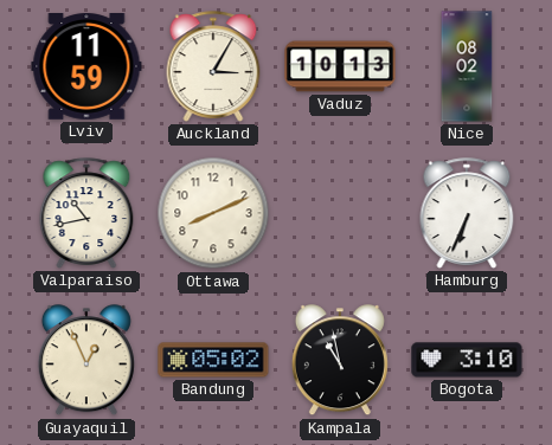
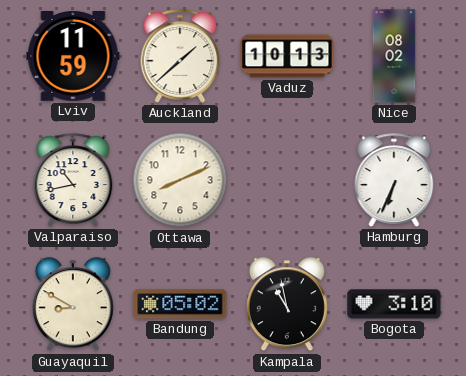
Auckland: 3:05 -> 1:38
Guayaquil: 12:56 -> 8:50
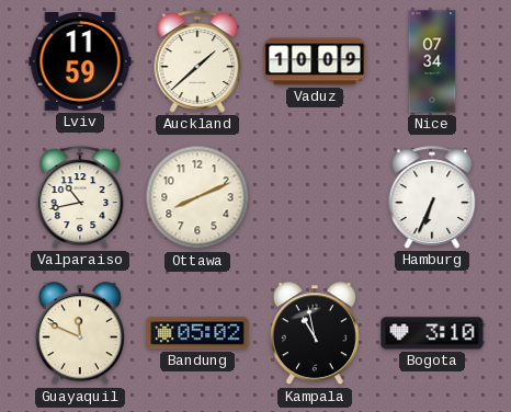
Vaduz: 10:13 -> 10:09
Nice: 08:02 -> 07:34
Guayaquil: 8:50 -> 11:49
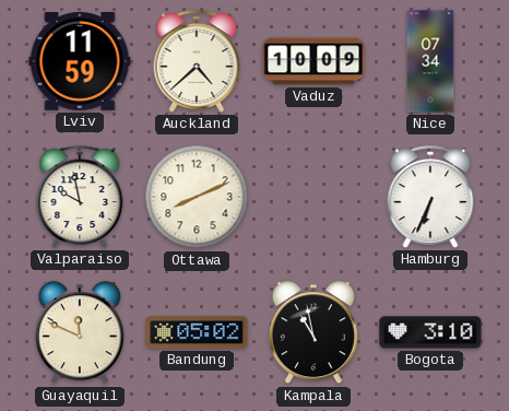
Auckland: 1:38 -> 4:38
Valparaiso: 10:43 -> 9:58
